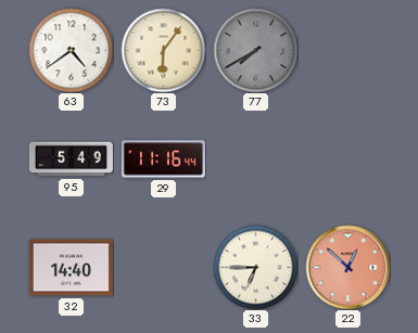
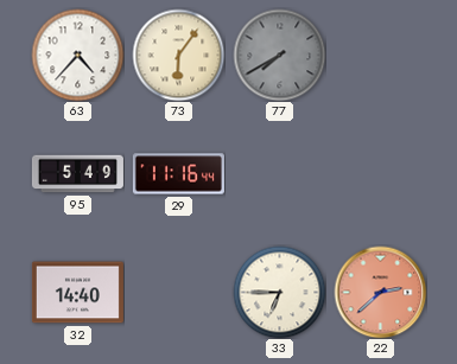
63: 4:39 -> 4:37
22: 12:52 -> 2:38
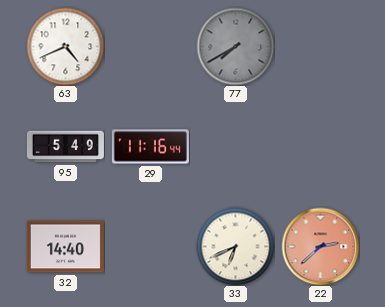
63: 4:37 -> 4:41
73: 6:06 -> none
33: 6:45 -> 6:41
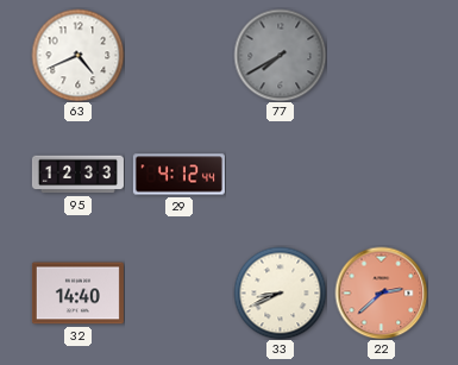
95: 5:49 -> 12:33
29: 11:16 -> 4:12
33: 6:41 -> 8:41
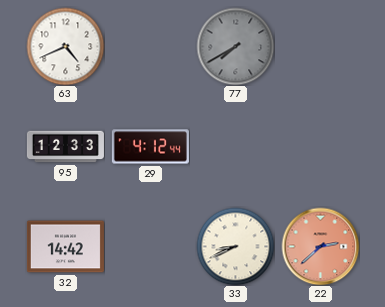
32: 14:40 -> 14:42
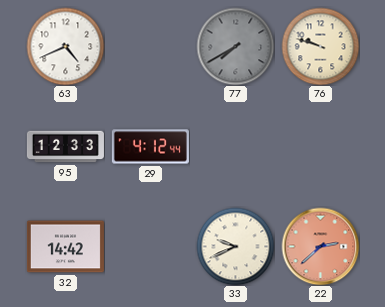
76: none -> 9:48
33: 8:41 -> 9:41
